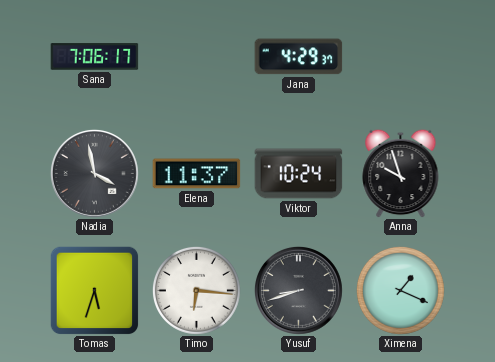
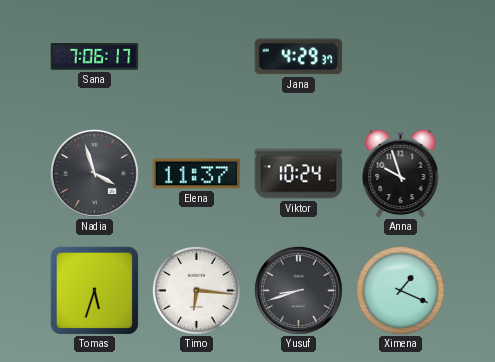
Nadia: 3:58 -> 3:57
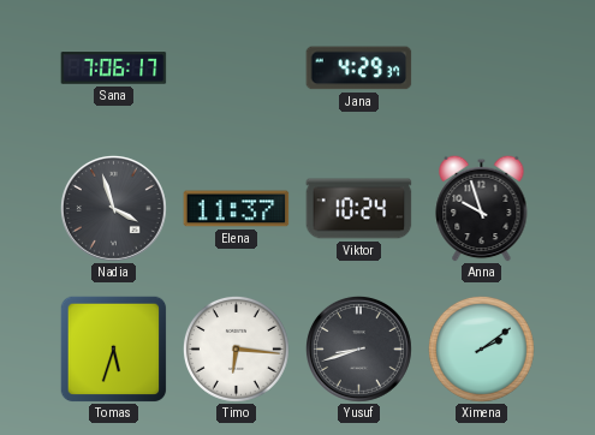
Ximena: 1:19 -> 2:09
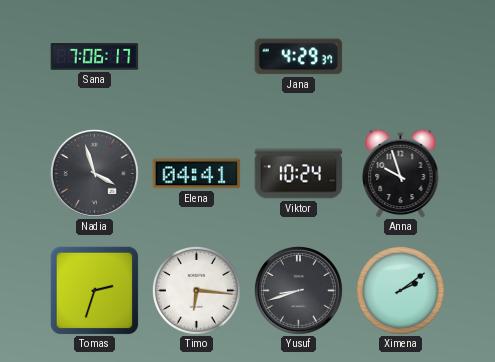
Elena: 11:37 -> 04:41
Tomas: 5:33 -> 2:33
